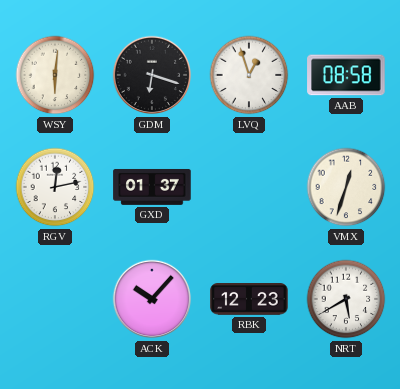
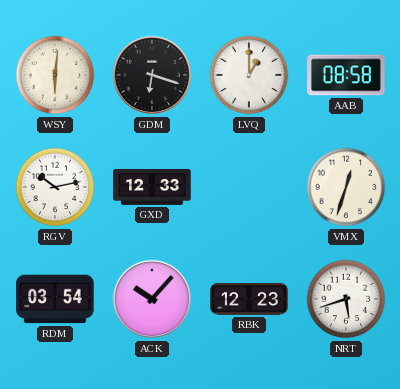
LVQ: 12:57 -> 1:00
RGV: 12:13 -> 10:13
GXD: 01:37 -> 12:33
RDM: none -> 03:54
NRT: 5:40 -> 5:42
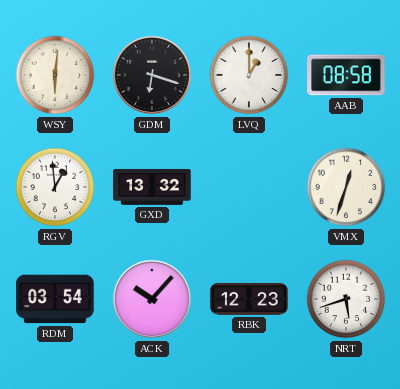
RGV: 10:13 -> 12:59
GXD: 12:33 -> 13:32
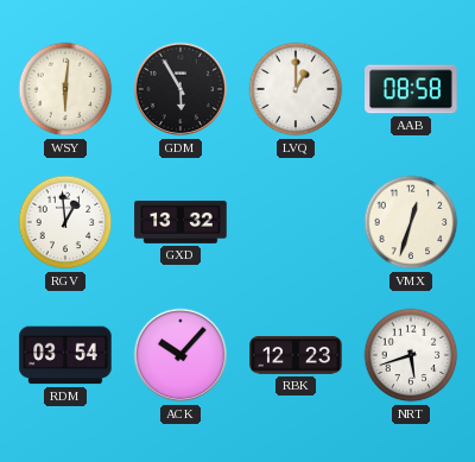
GDM: 6:18 -> 5:55
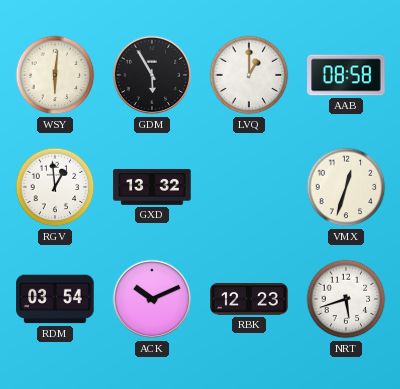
ACK: 10:07 -> 10:11
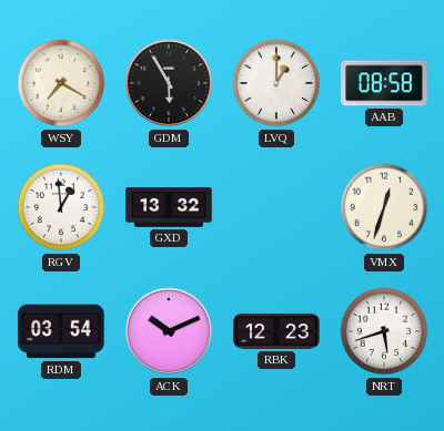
WSY: 6:01 -> 7:20
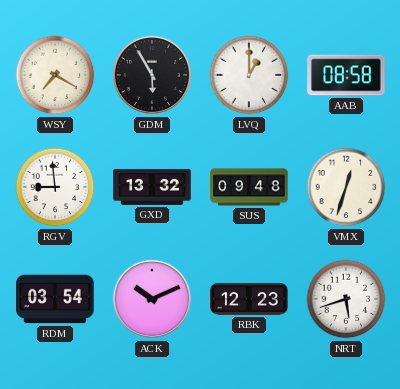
RGV: 12:59 -> 8:59
SUS: none -> 09:48
